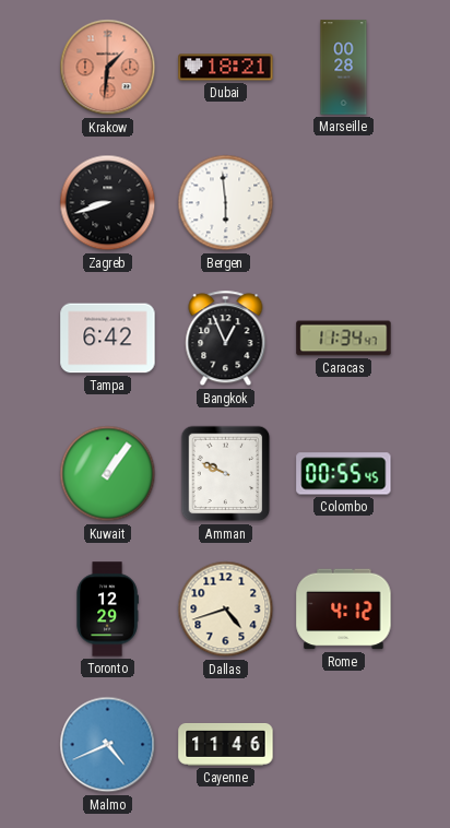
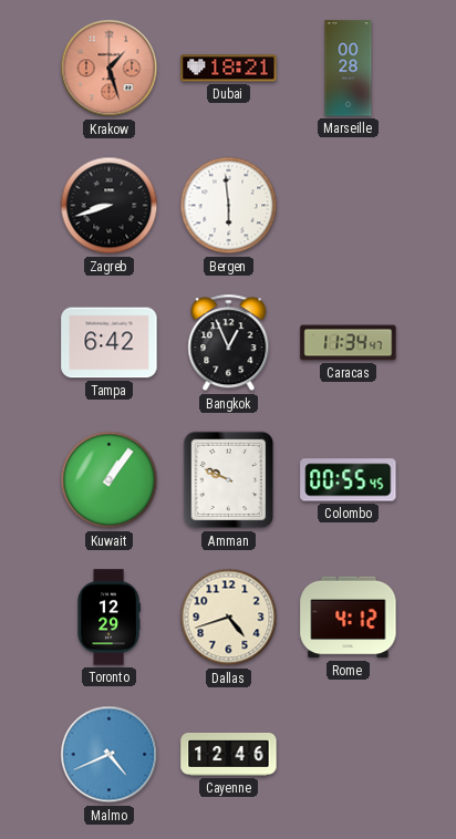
Krakow: 1:31 -> 1:27
Cayenne: 11:46 -> 12:46
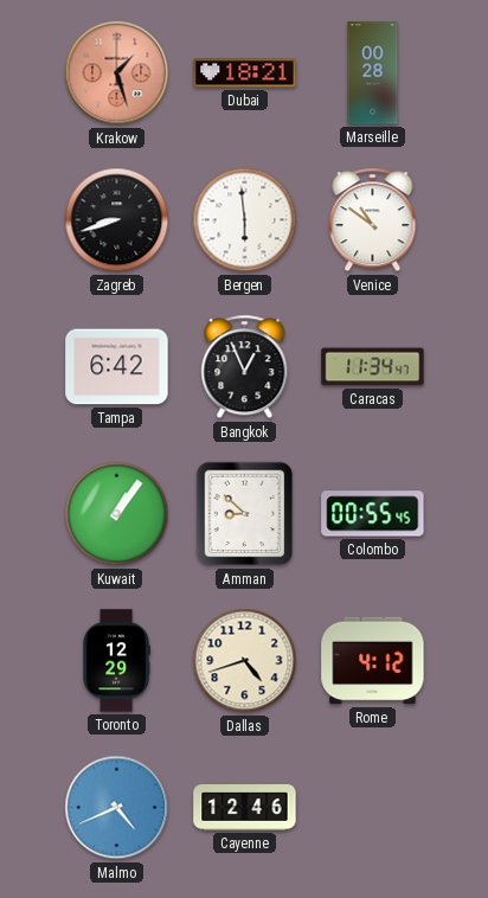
Venice: none -> 10:51
Amman: 9:49 -> 8:52
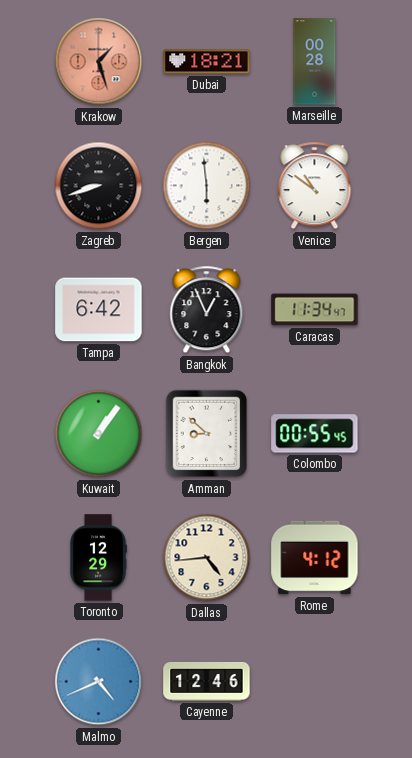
Dallas: 4:42 -> 4:44
